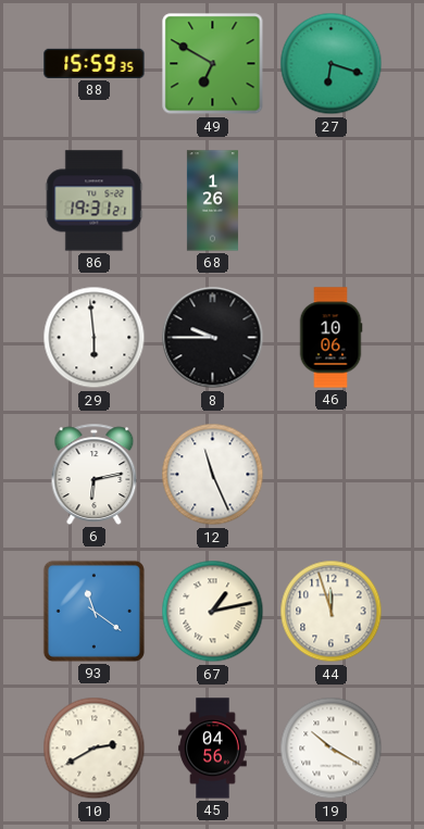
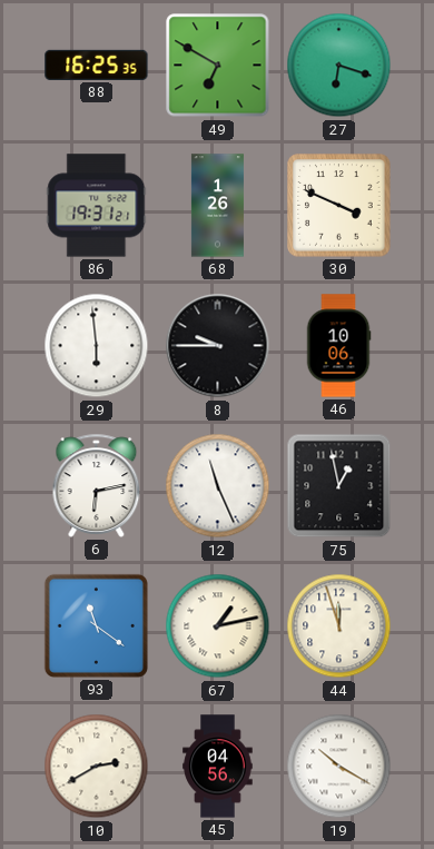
88: 15:59 -> 16:25
30: none -> 3:49
75: none -> 12:58
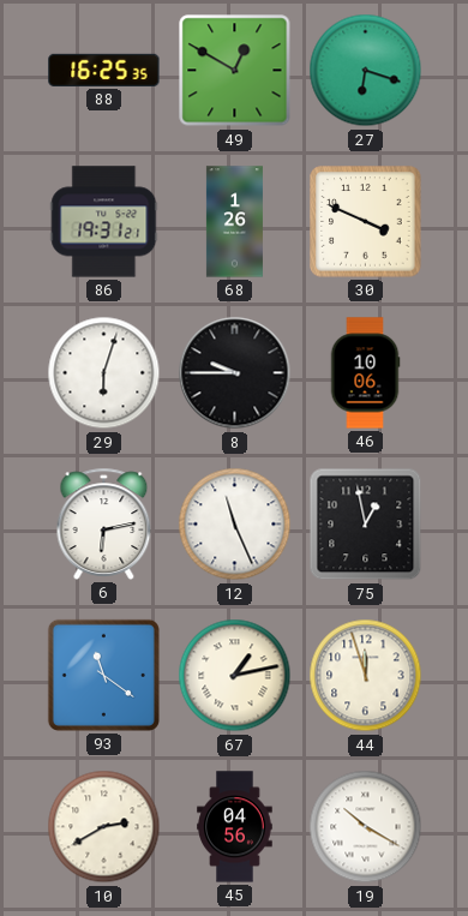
49: 6:50 -> 12:50
29: 5:59 -> 6:03
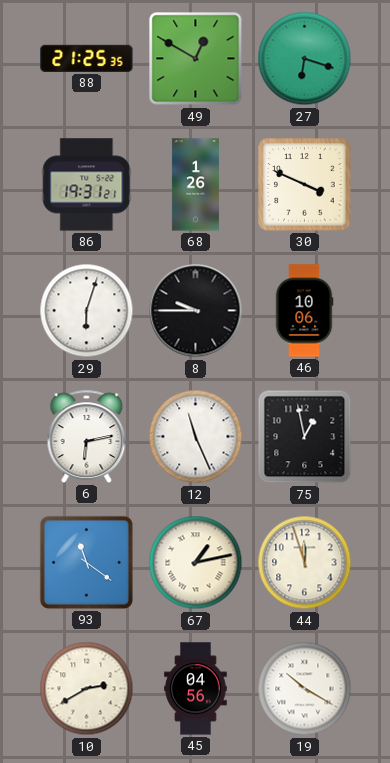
88: 16:25 -> 21:25
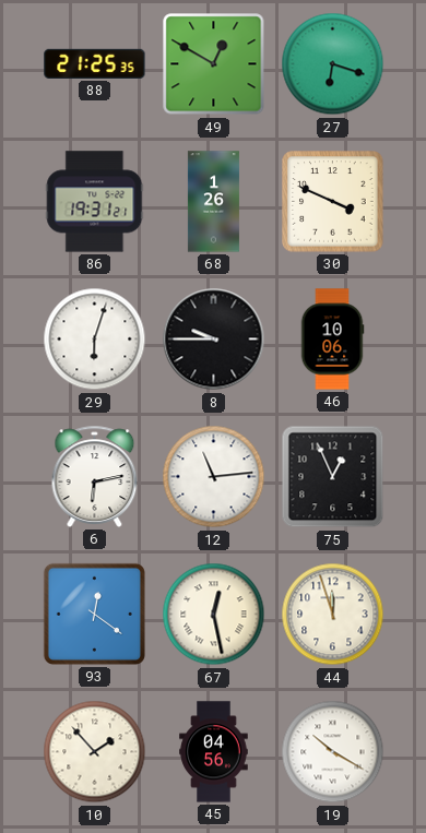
12: 11:26 -> 11:14
75: 12:58 -> 12:56
93: 11:21 -> 12:21
67: 1:13 -> 12:28
10: 2:40 -> 1:53
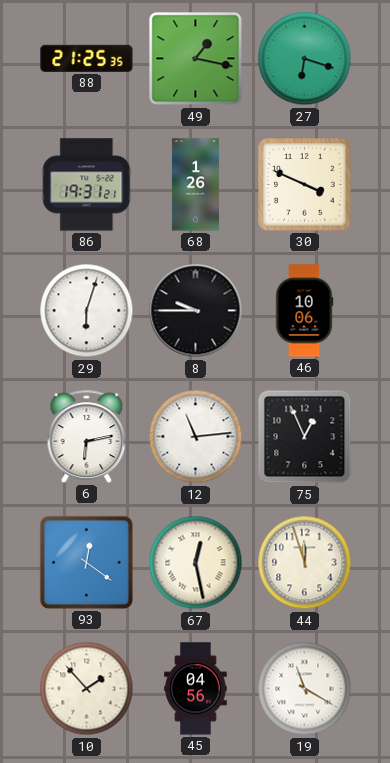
49: 12:50 -> 1:17
19: 10:20 -> 11:20
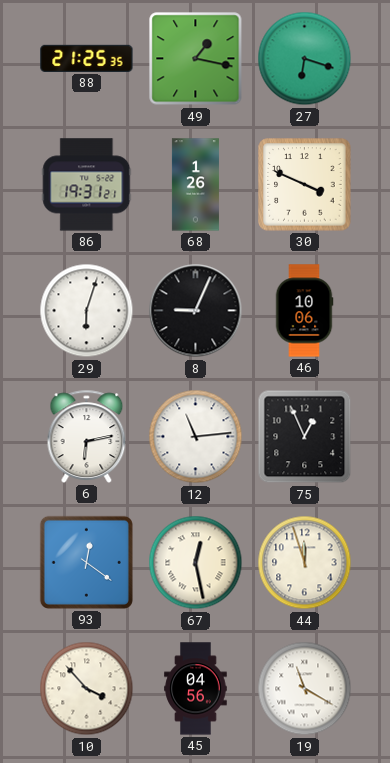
8: 9:45 -> 9:04
10: 1:53 -> 3:53
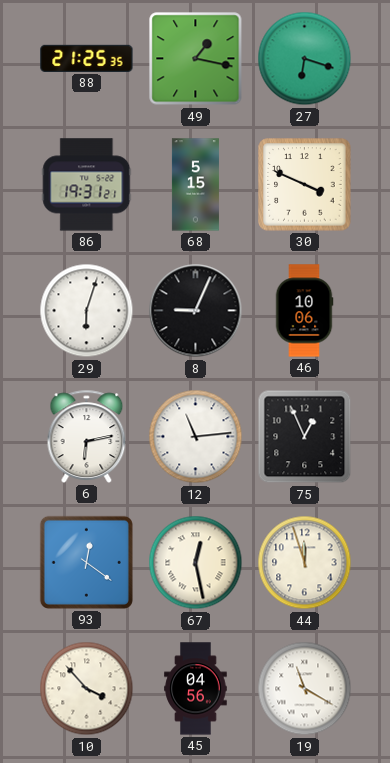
68: 1:26 -> 5:15
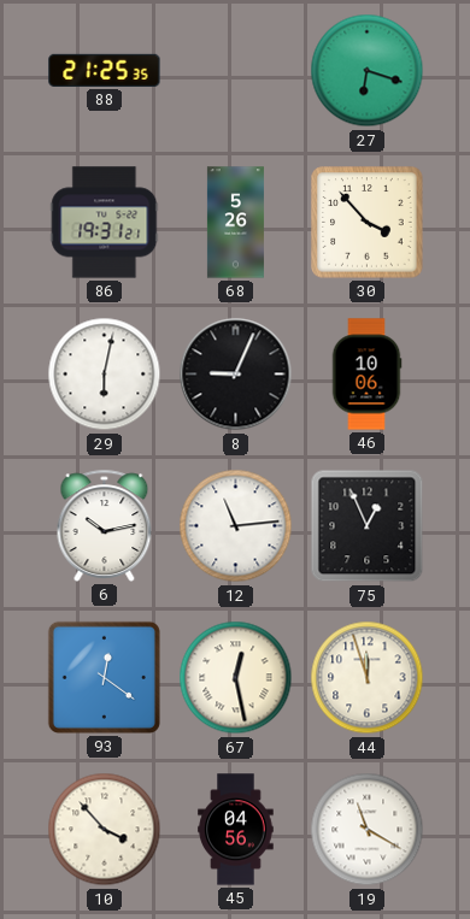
49: 1:17 -> none
68: 5:15 -> 5:26
30: 3:49 -> 3:53
29: 6:03 -> 6:02
6: 6:13 -> 10:13
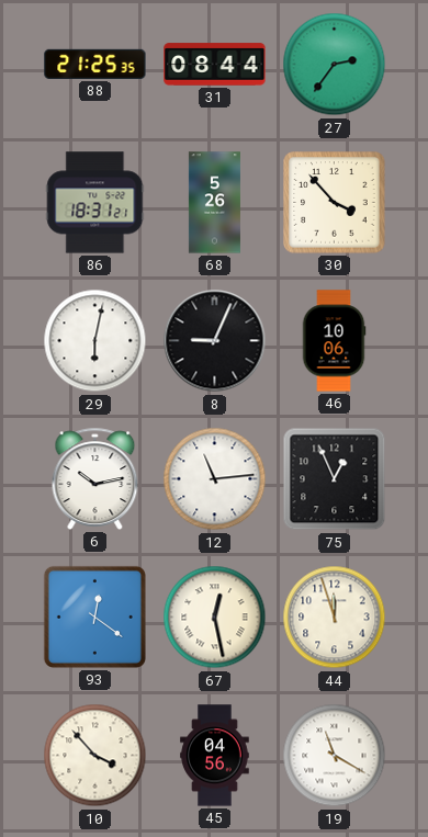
31: none -> 08:44
27: 6:18 -> 2:36
86: 19:31 -> 18:31
